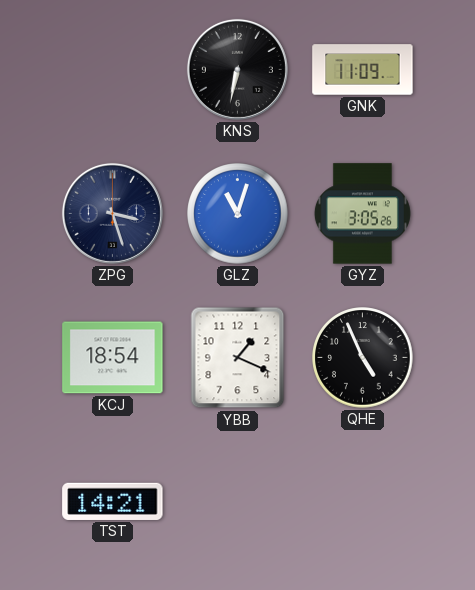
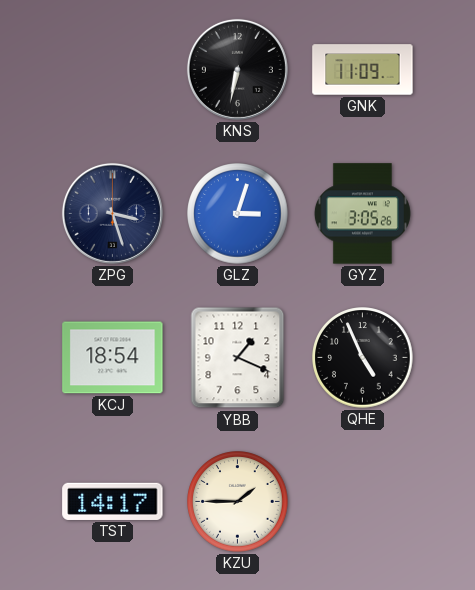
GLZ: 11:03 -> 3:03
TST: 14:21 -> 14:17
KZU: none -> 1:45
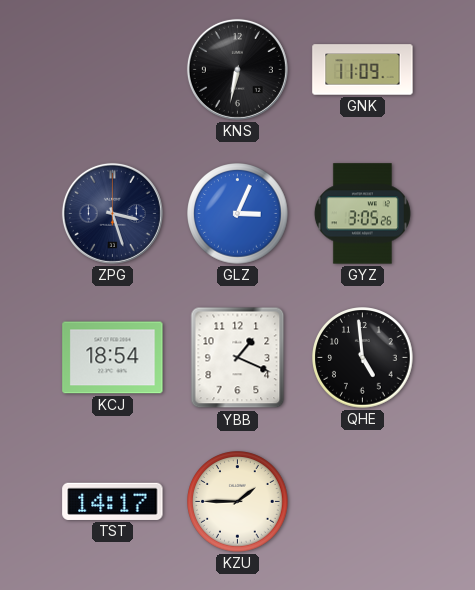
GLZ: 3:03 -> 3:04
QHE: 4:56 -> 4:59
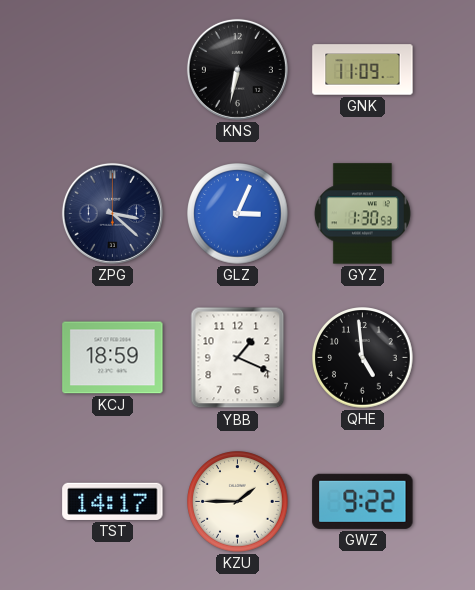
ZPG: 3:27 -> 3:22
GYZ: 3:05 -> 1:30
KCJ: 18:54 -> 18:59
GWZ: none -> 9:22
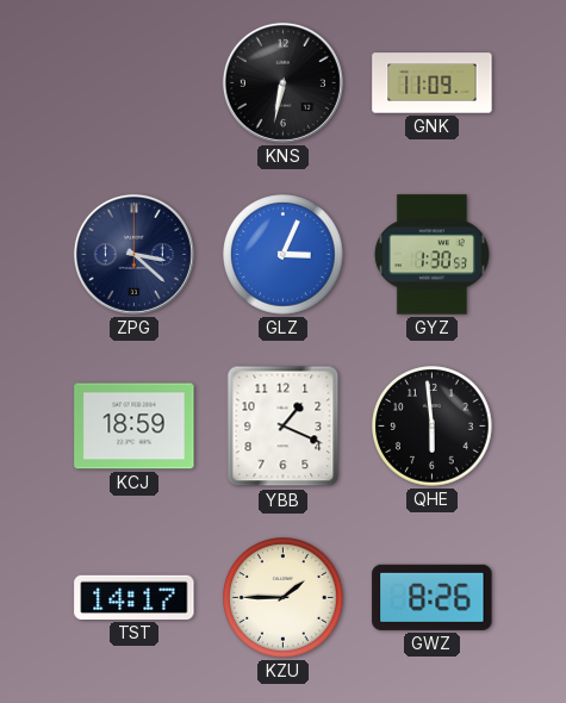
QHE: 4:59 -> 5:59
GWZ: 9:22 -> 8:26
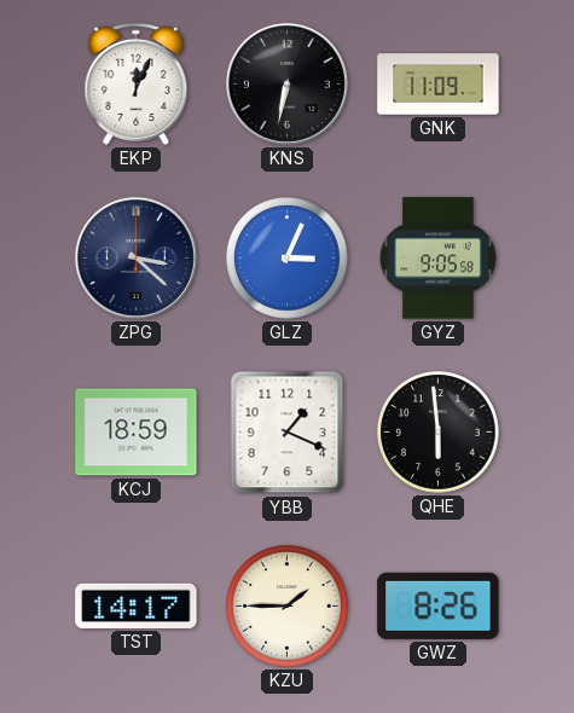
EKP: none -> 12:04
GYZ: 1:30 -> 9:05
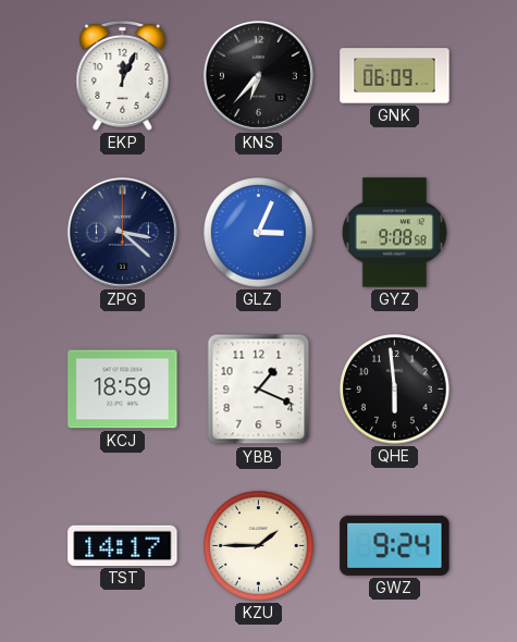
KNS: 6:32 -> 6:37
GNK: 11:09 -> 06:09
GYZ: 9:05 -> 9:08
GWZ: 8:26 -> 9:24
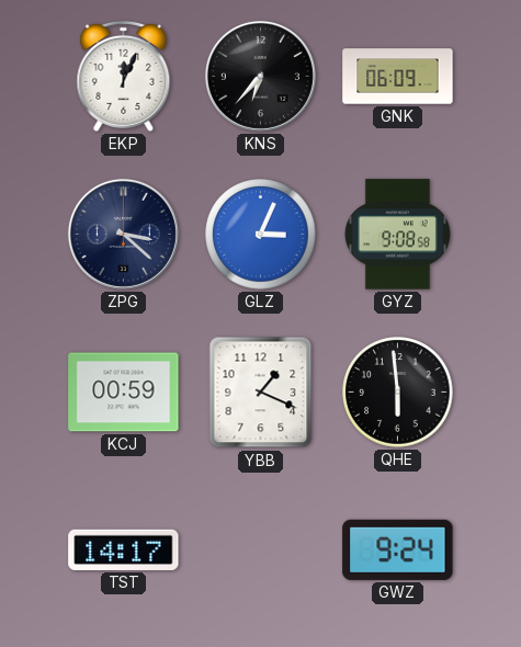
KCJ: 18:59 -> 00:59
KZU: 1:45 -> none
